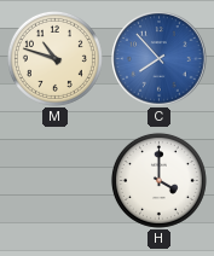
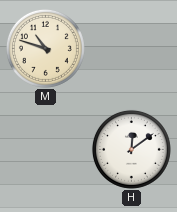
C: 7:53 -> none
H: 4:00 -> 12:09
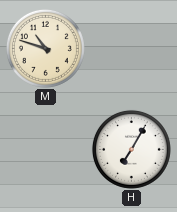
H: 12:09 -> 7:05
